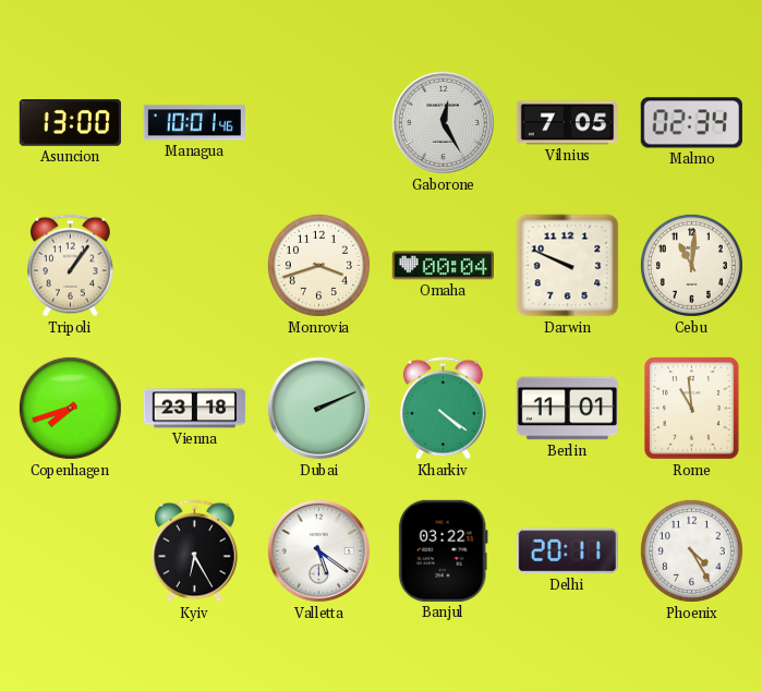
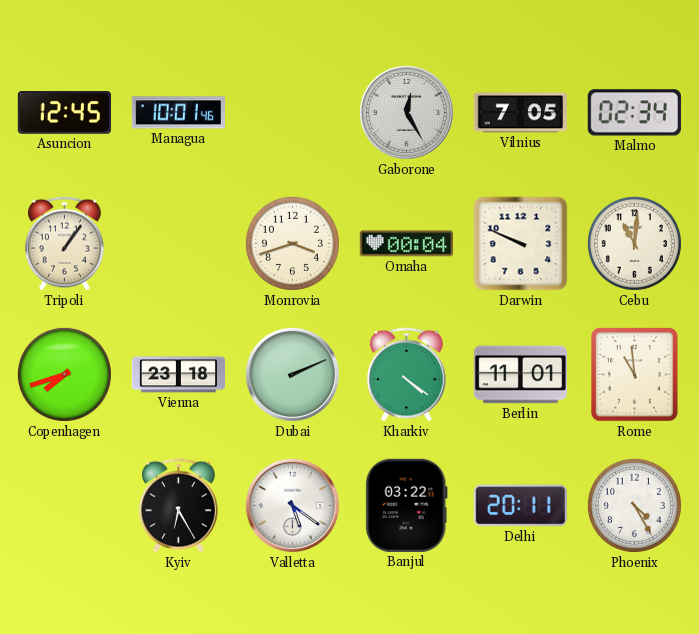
Asuncion: 13:00 -> 12:45
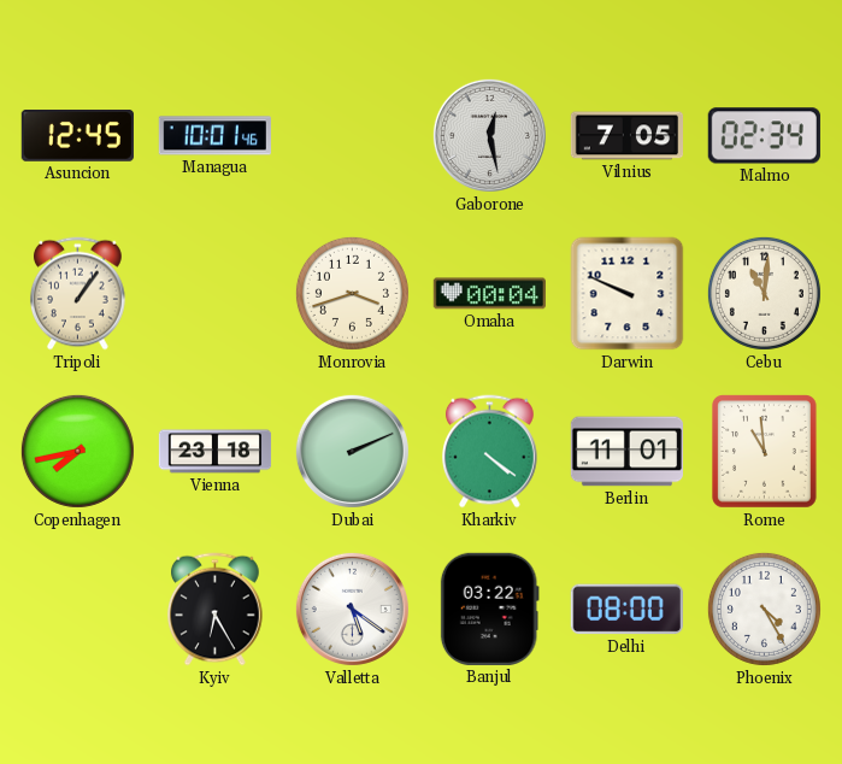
Gaborone: 12:25 -> 12:28
Copenhagen: 7:42 -> 7:43
Delhi: 20:11 -> 08:00
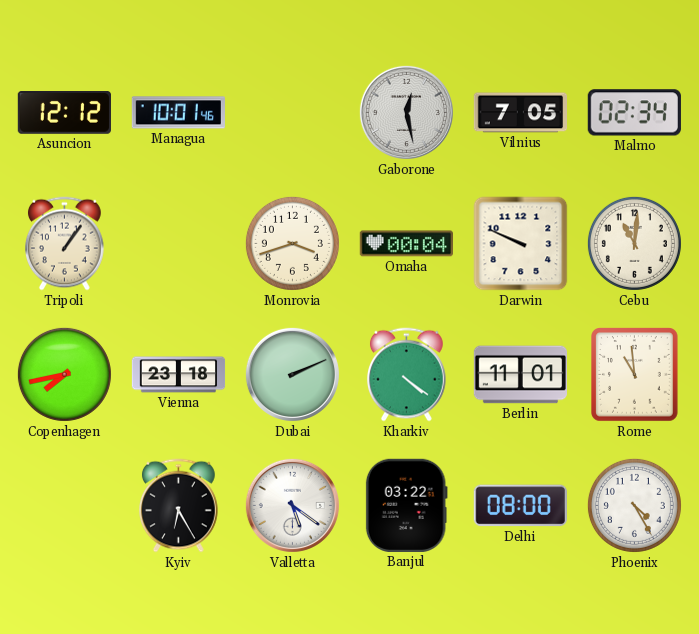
Asuncion: 12:45 -> 12:12
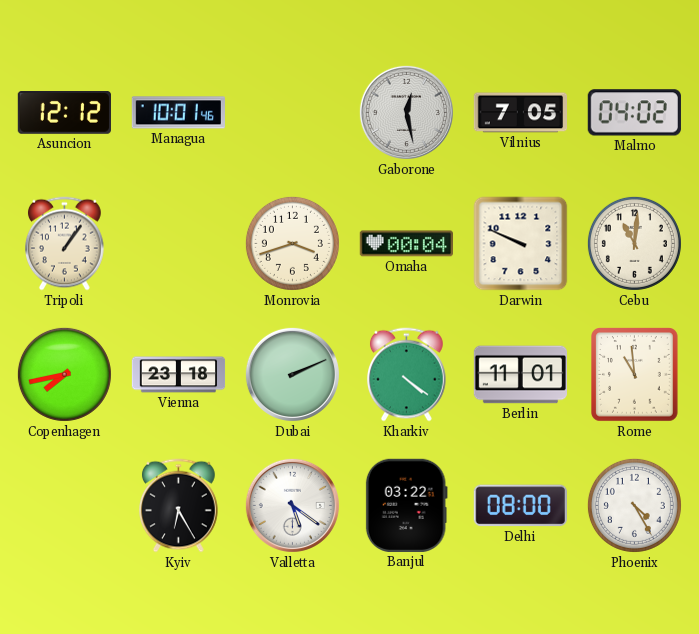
Malmo: 02:34 -> 04:02
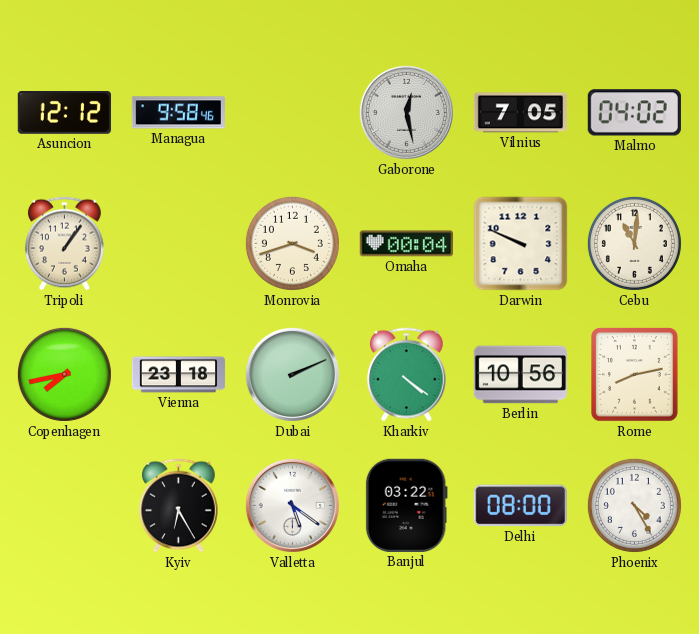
Managua: 10:01 -> 9:58
Berlin: 11:01 -> 10:56
Rome: 10:59 -> 8:13
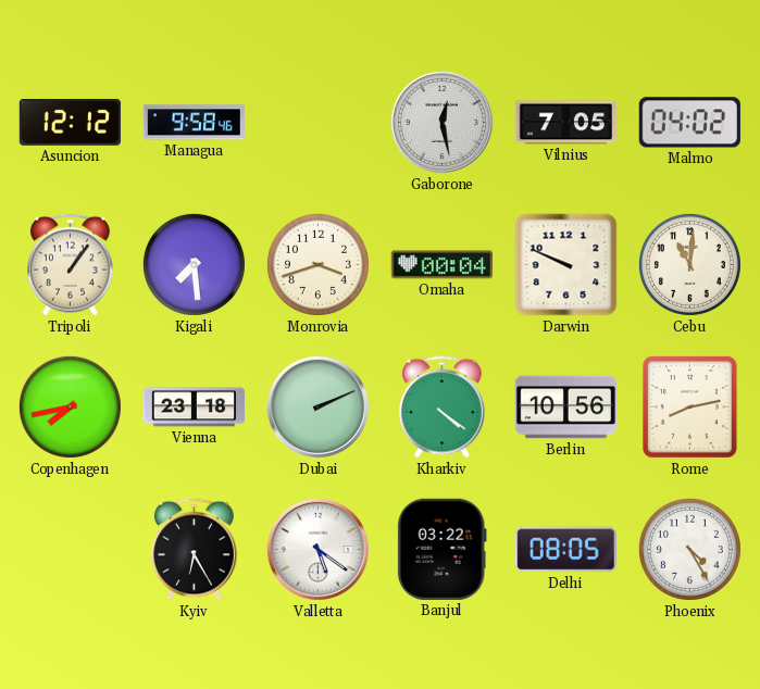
Kigali: none -> 7:29
Delhi: 08:00 -> 08:05
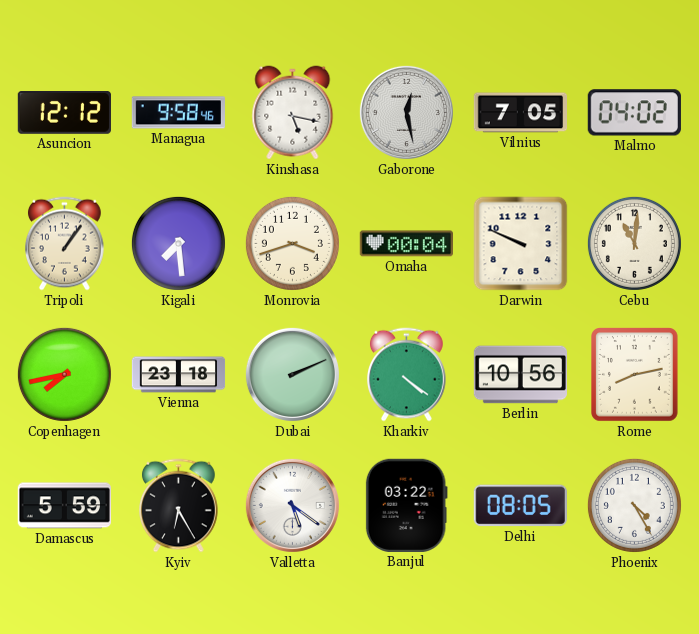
Kinshasa: none -> 5:17
Damascus: none -> 5:59
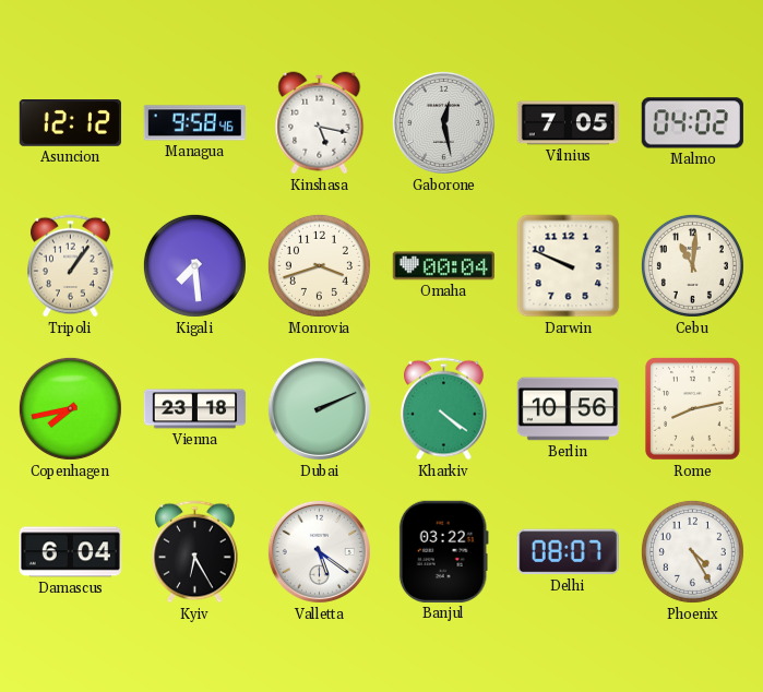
Damascus: 5:59 -> 6:04
Delhi: 08:05 -> 08:07
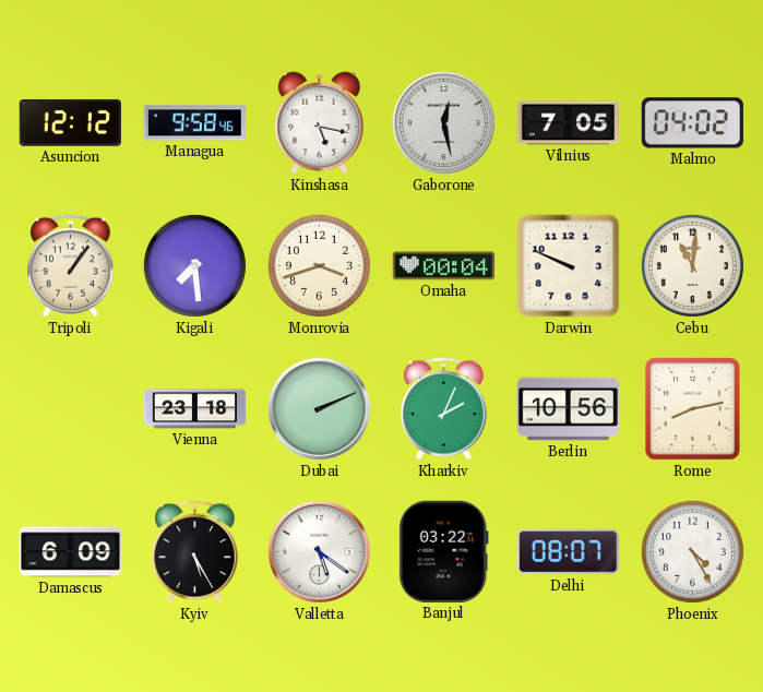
Copenhagen: 7:43 -> none
Kharkiv: 4:21 -> 2:04
Damascus: 6:04 -> 6:09
Kyiv: 6:25 -> 5:25
